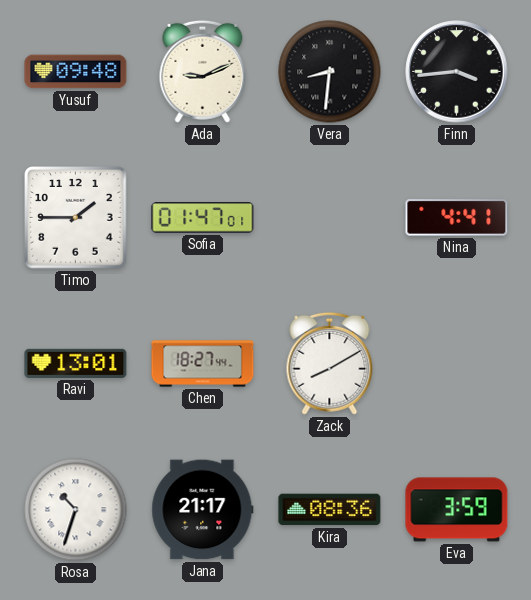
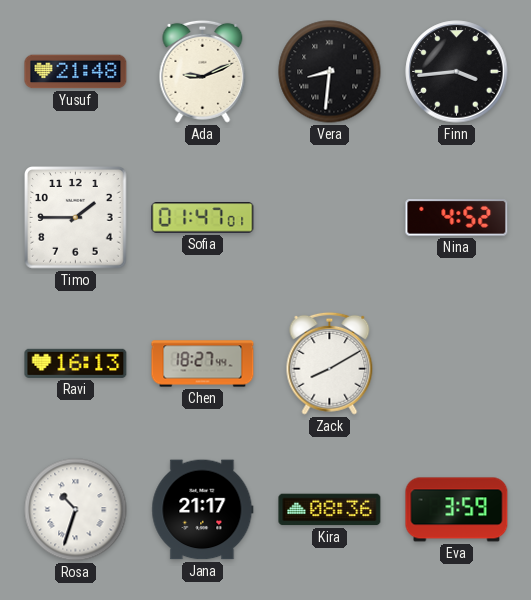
Yusuf: 09:48 -> 21:48
Nina: 4:41 -> 4:52
Ravi: 13:01 -> 16:13
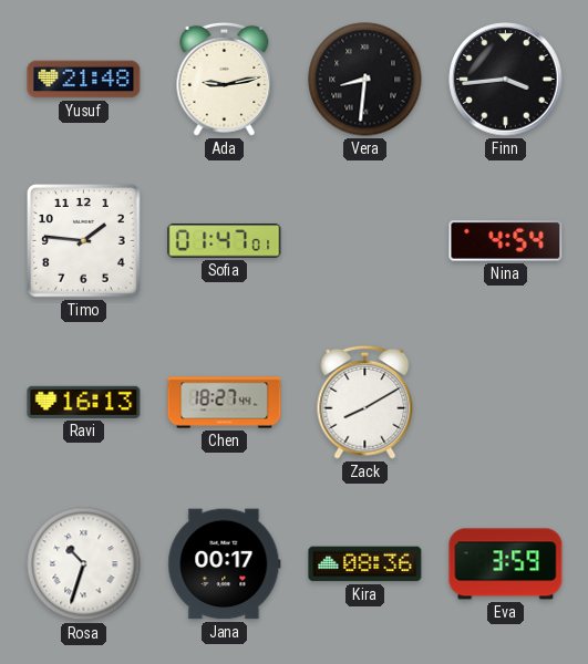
Ada: 9:11 -> 9:13
Timo: 1:45 -> 1:46
Nina: 4:52 -> 4:54
Jana: 21:17 -> 00:17
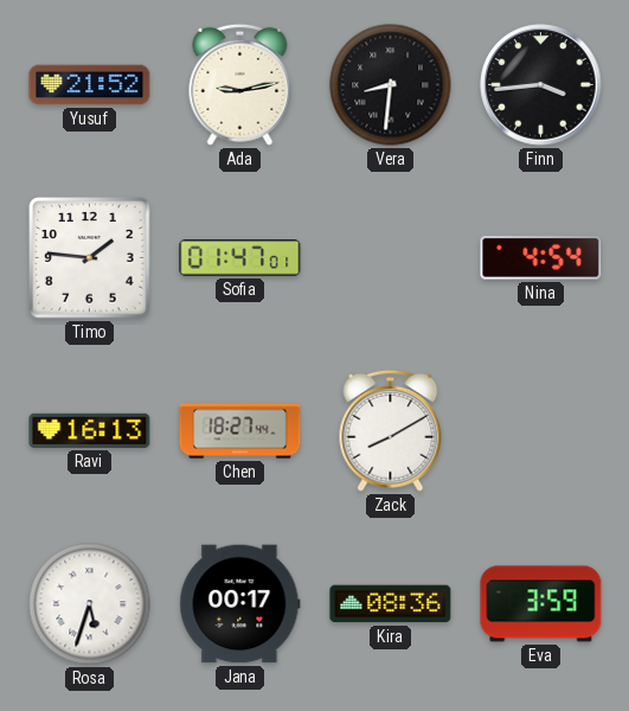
Yusuf: 21:48 -> 21:52
Rosa: 10:33 -> 5:33
